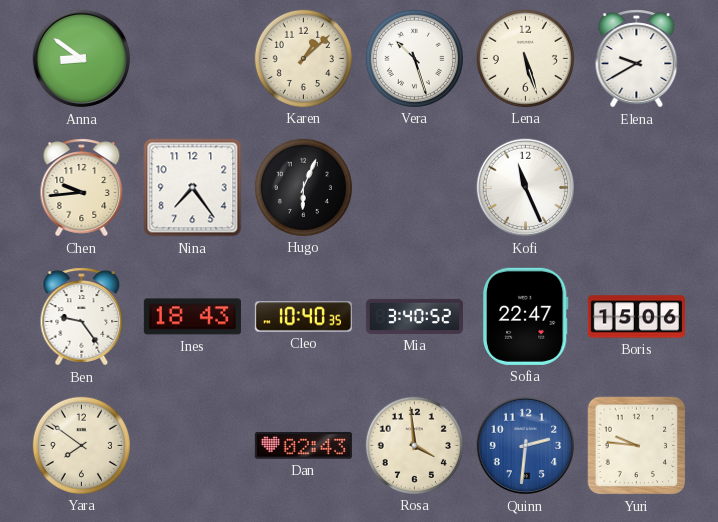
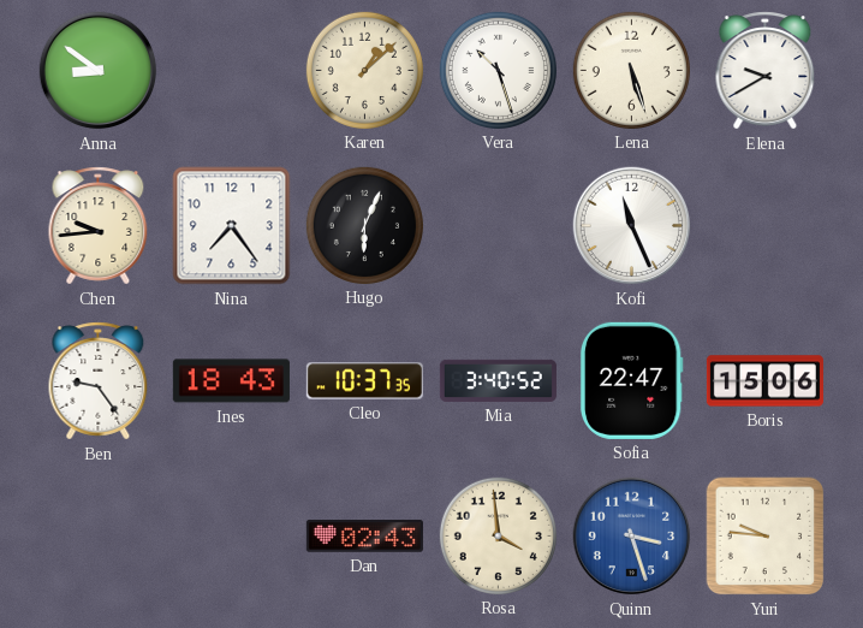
Cleo: 10:40 -> 10:37
Yara: 7:51 -> none
Quinn: 2:31 -> 3:27
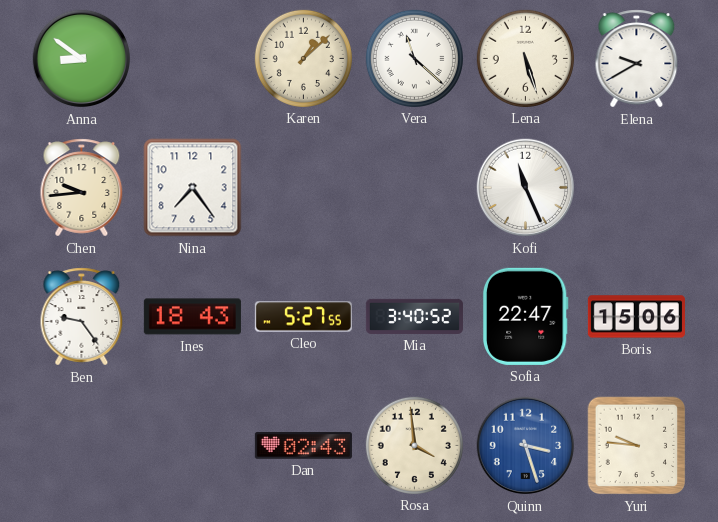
Vera: 10:27 -> 11:22
Hugo: 6:04 -> none
Cleo: 10:37 -> 5:27
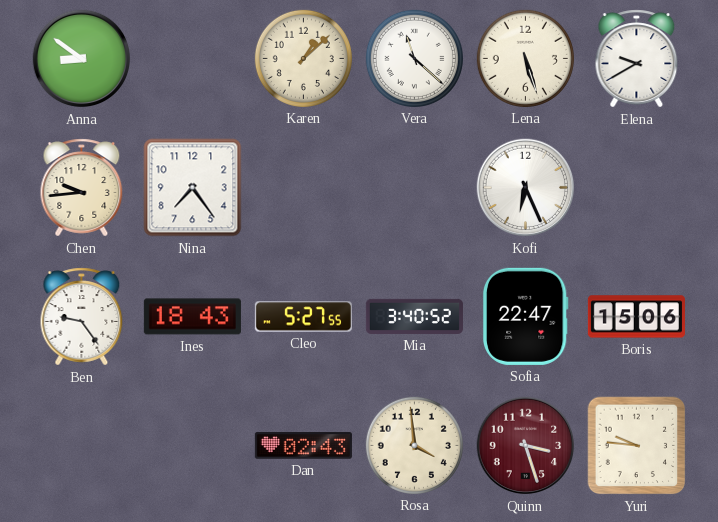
Kofi: 11:26 -> 6:26
Quinn dial: blue -> burgundy
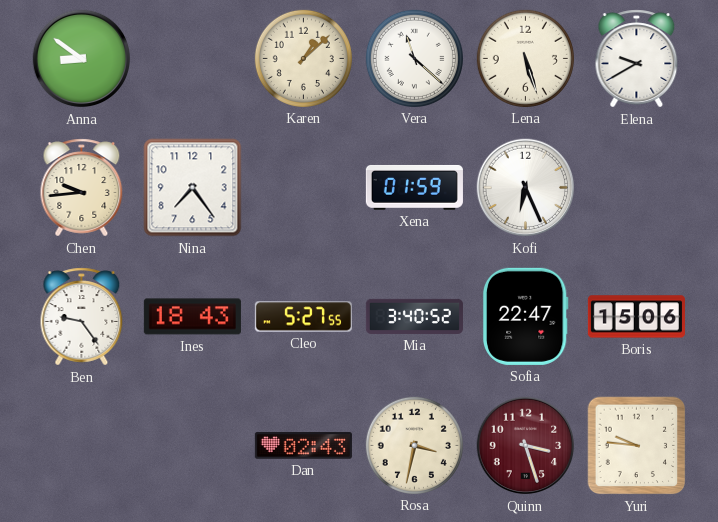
Xena: none -> 01:59
Rosa: 3:59 -> 3:32
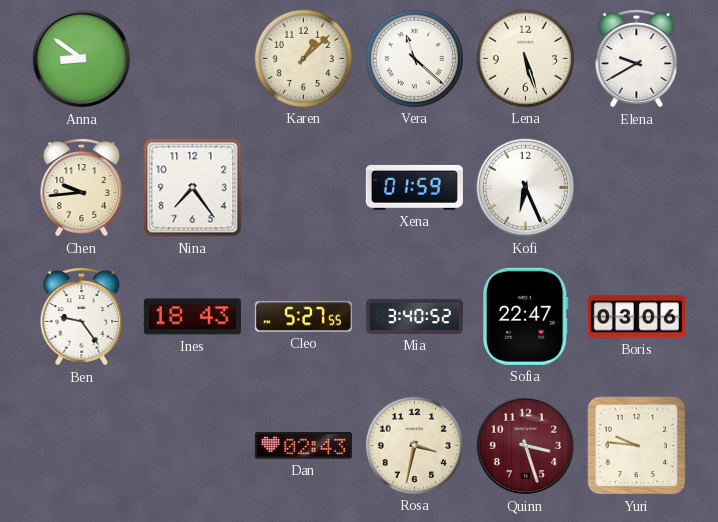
Boris: 15:06 -> 03:06
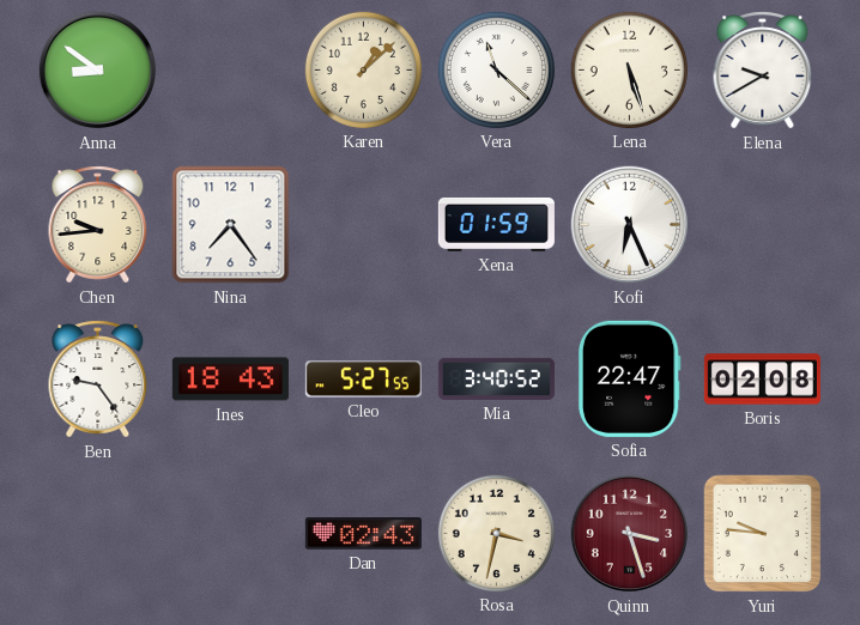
Boris: 03:06 -> 02:08
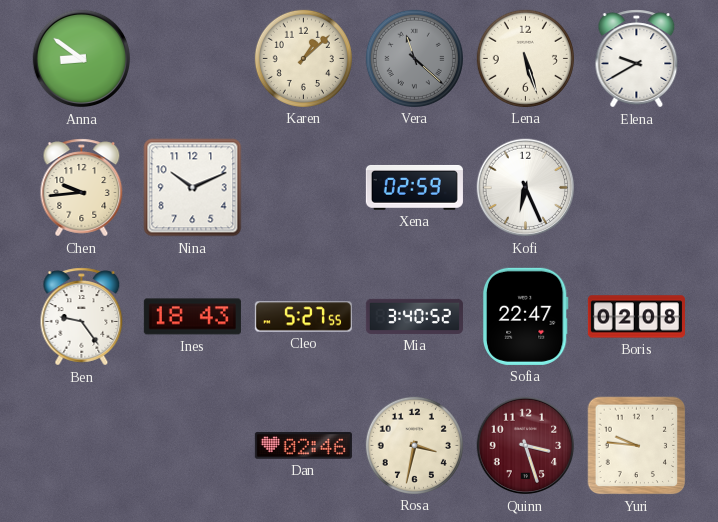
Vera dial: white -> grey
Nina: 7:24 -> 10:11
Xena: 01:59 -> 02:59
Dan: 02:43 -> 02:46
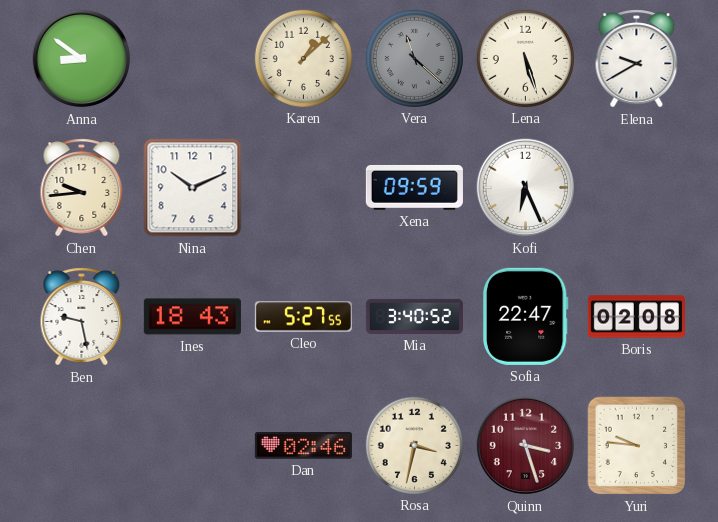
Xena: 02:59 -> 09:59
Ben: 9:24 -> 9:28
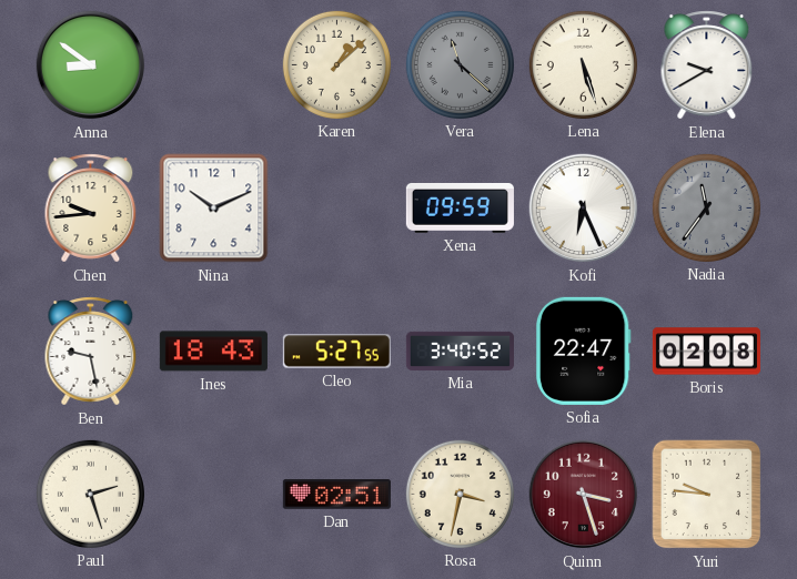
Nadia: none -> 11:36
Paul: none -> 2:27
Dan: 02:46 -> 02:51
